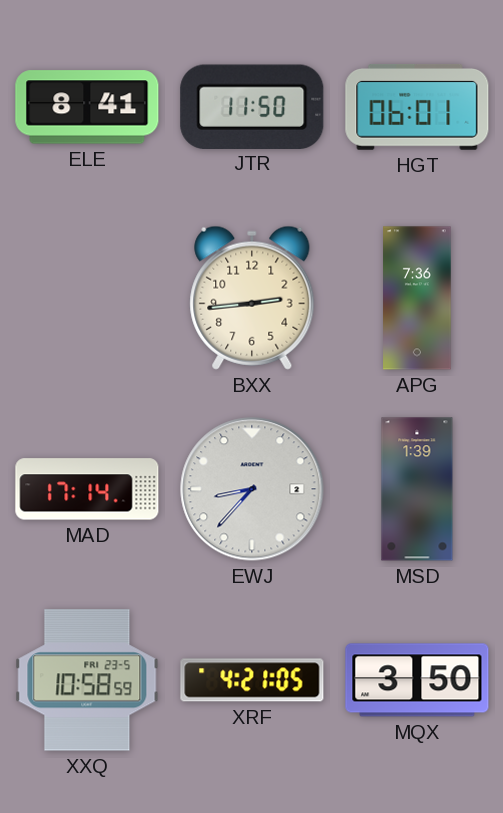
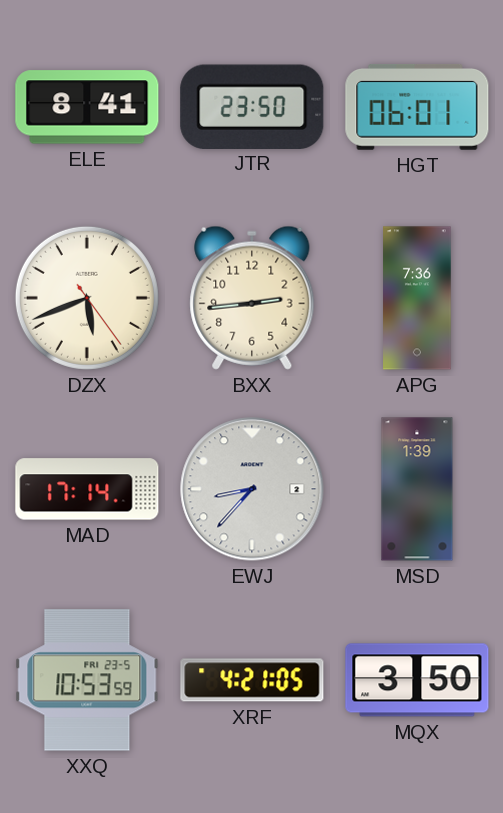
JTR: 11:50 -> 23:50
DZX: none -> 5:41
XXQ: 10:58 -> 10:53
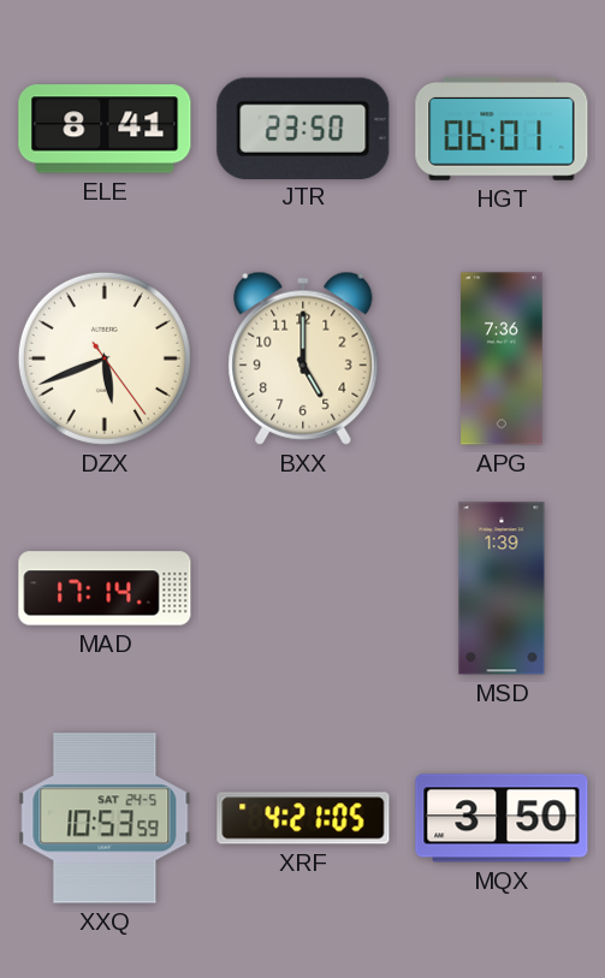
BXX: 2:44 -> 5:00
EWJ: 8:37 -> none
XXQ date: FRI 23-5 -> SAT 24-5
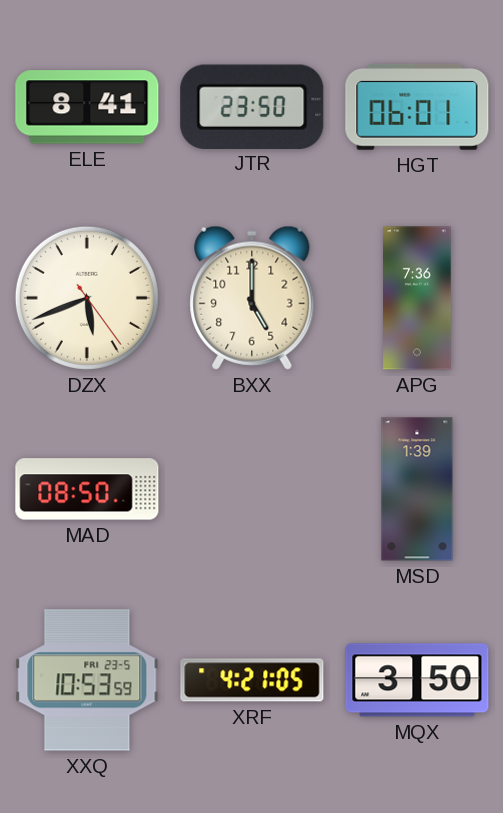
MAD: 17:14 -> 08:50
XXQ date: SAT 24-5 -> FRI 23-5
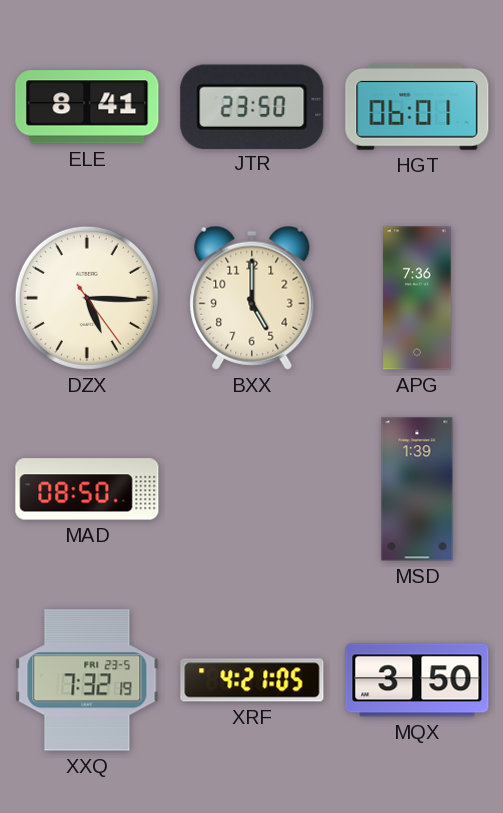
DZX: 5:41 -> 5:15
XXQ: 10:53 -> 7:32
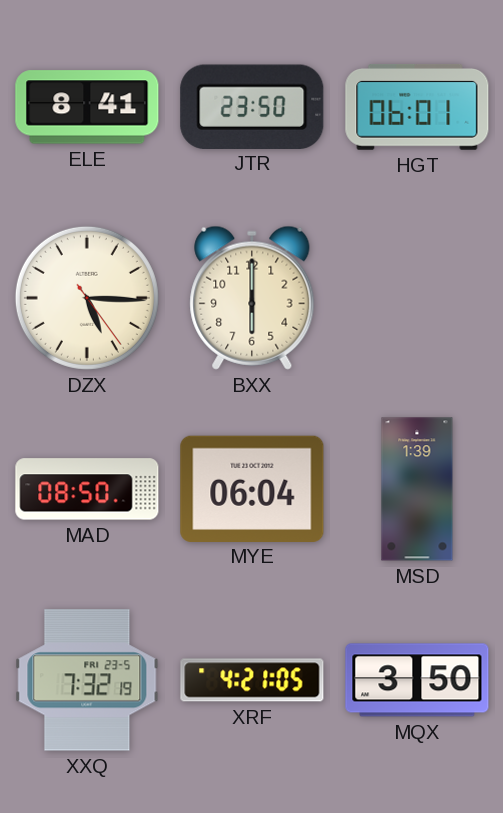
BXX: 5:00 -> 6:00
APG: 7:36 -> none
MYE: none -> 06:04
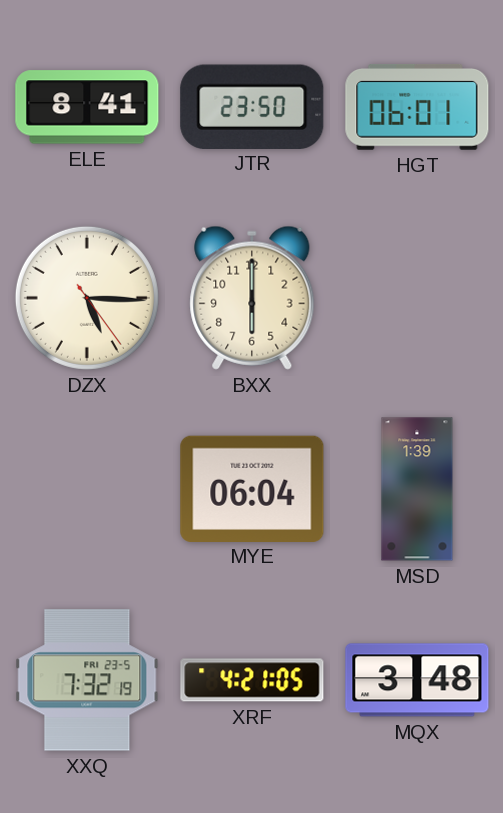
MAD: 08:50 -> none
MQX: 3:50 -> 3:48
